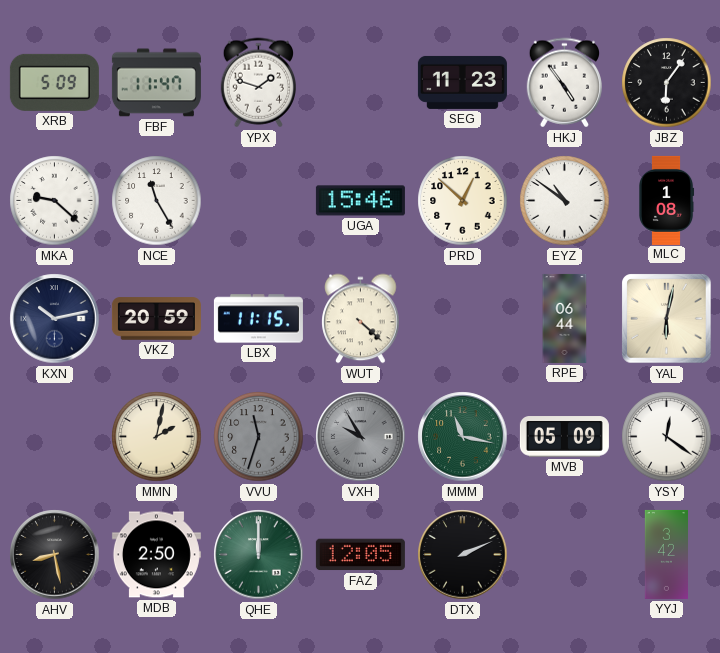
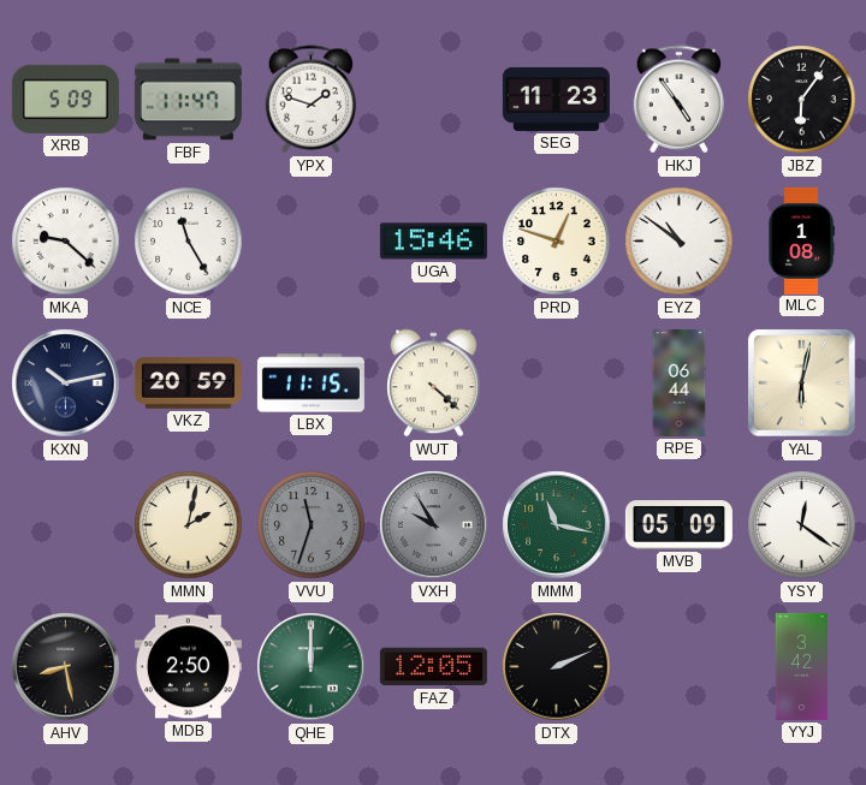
PRD: 12:52 -> 12:48
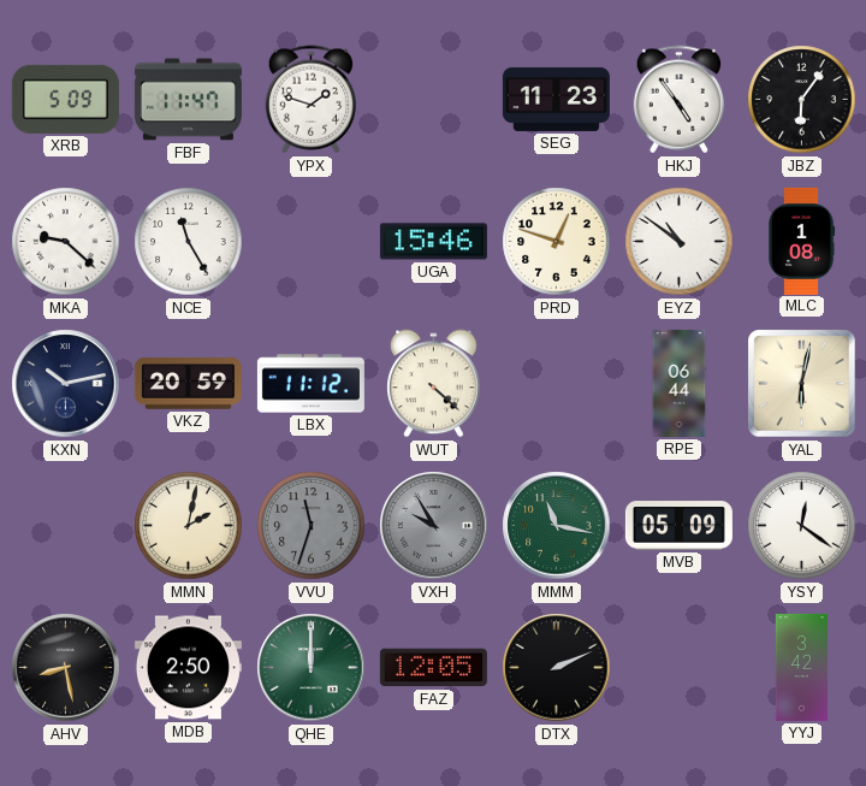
LBX: 11:15 -> 11:12
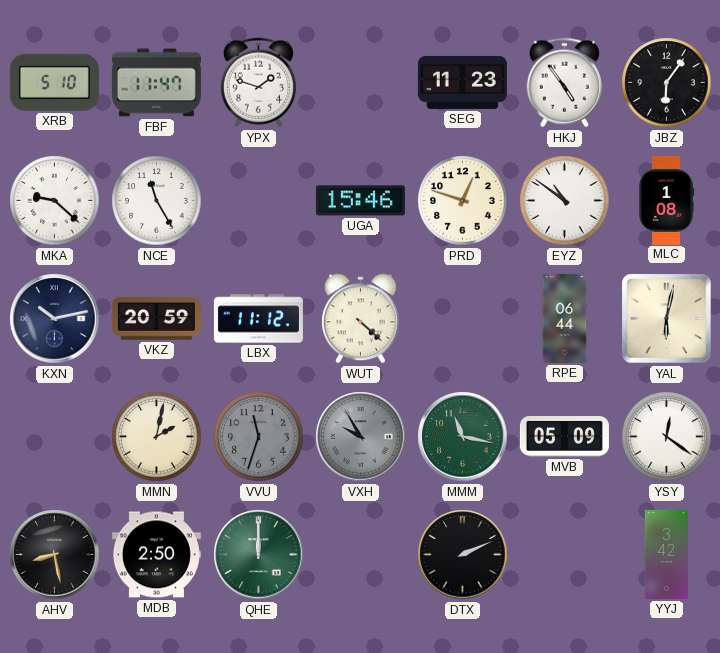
XRB: 5:09 -> 5:10
FAZ: 12:05 -> none
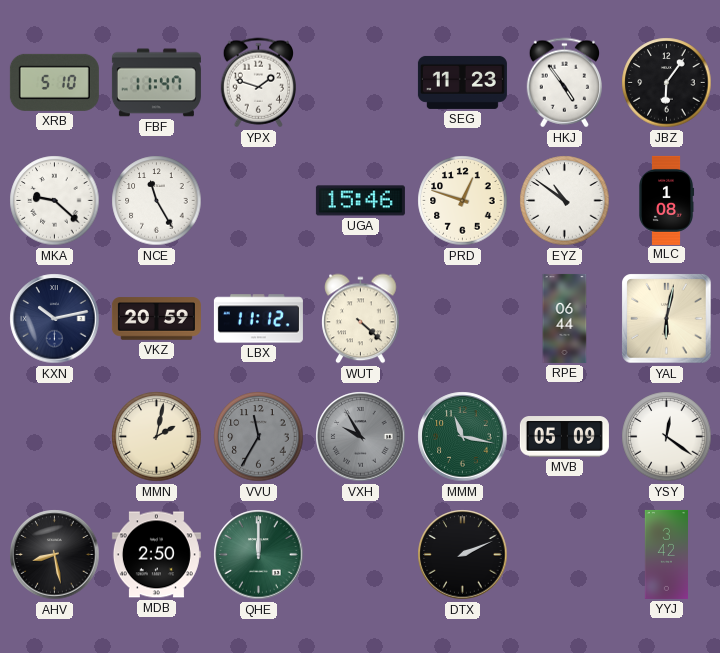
VVU: 11:33 -> 11:35
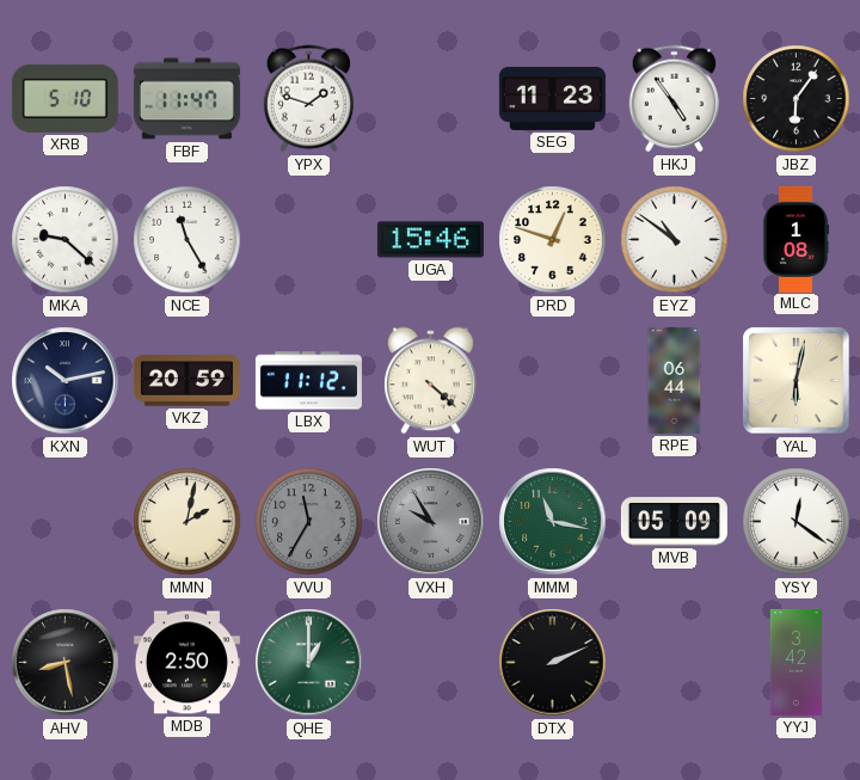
QHE: 12:00 -> 1:00
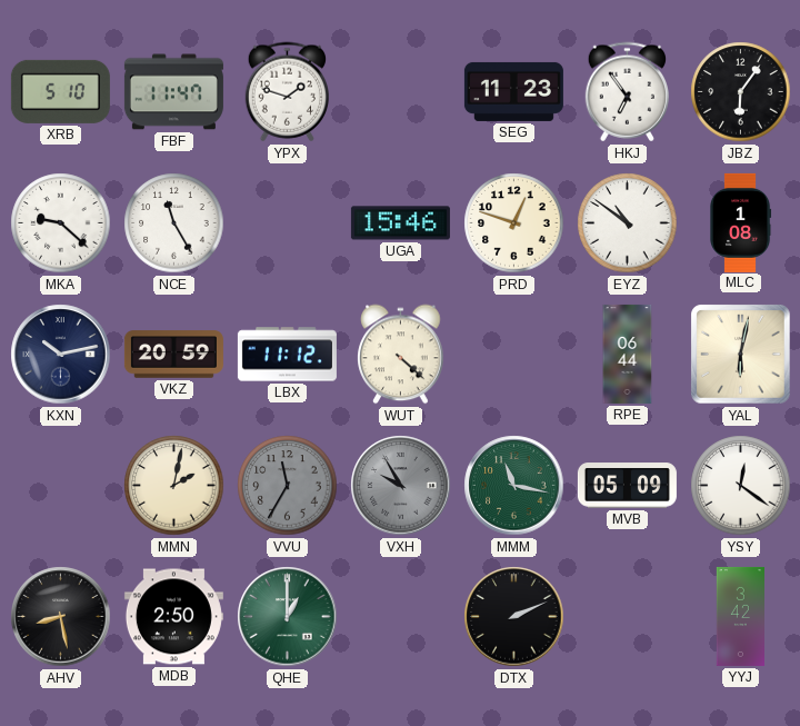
HKJ: 4:54 -> 6:54
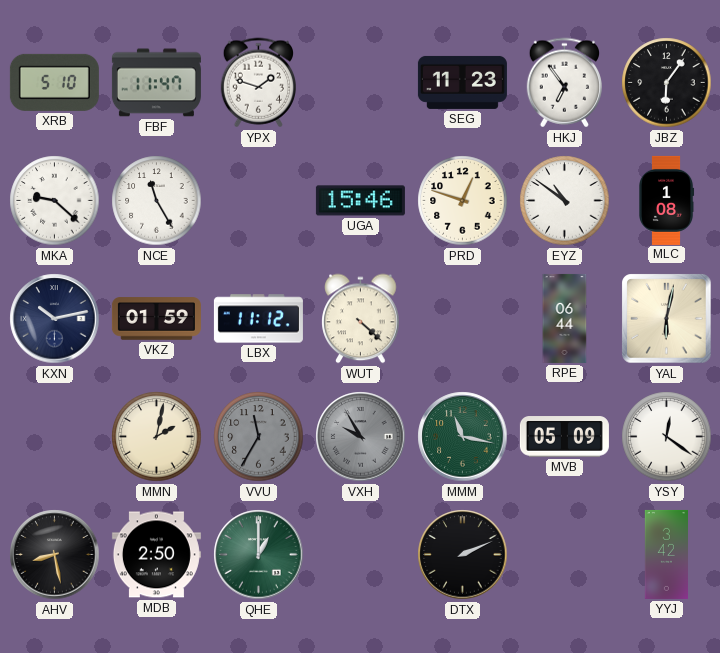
VKZ: 20:59 -> 01:59
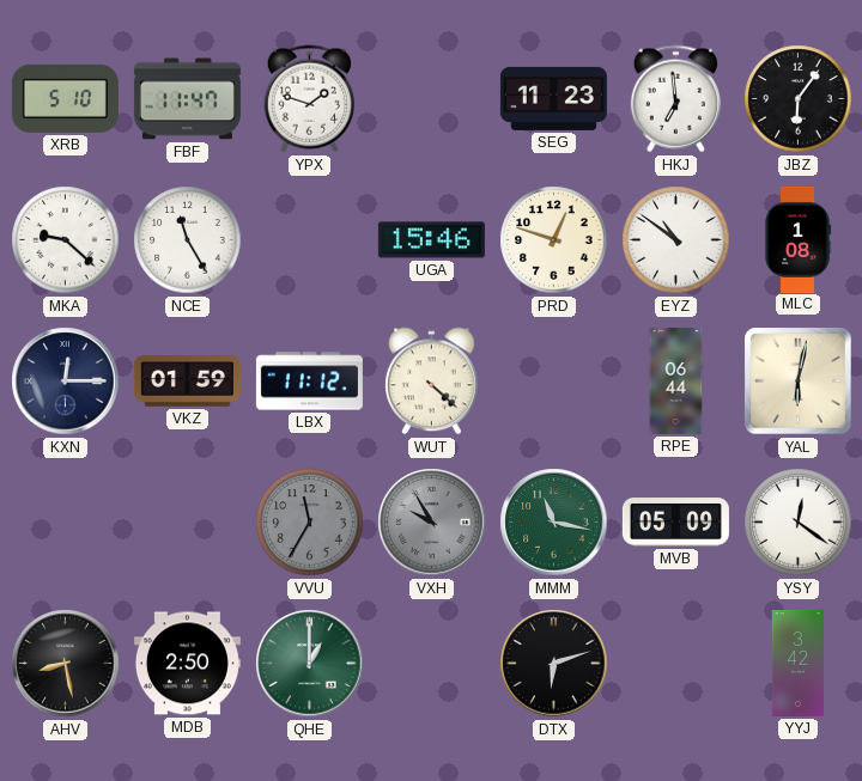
HKJ: 6:54 -> 6:59
KXN: 10:13 -> 12:15
MMN: 2:02 -> none
DTX: 2:11 -> 6:12
